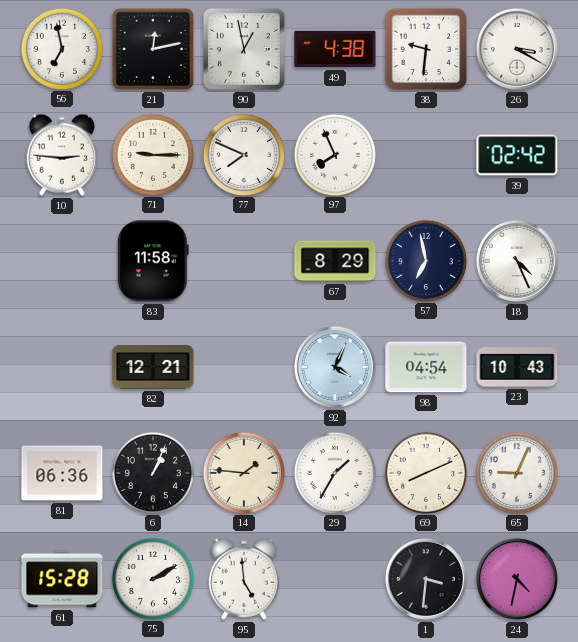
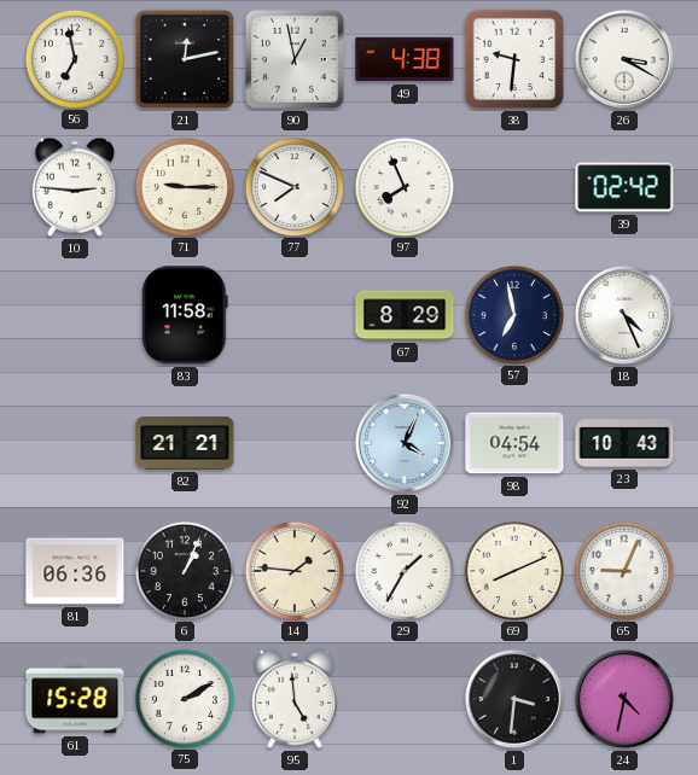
82: 12:21 -> 21:21
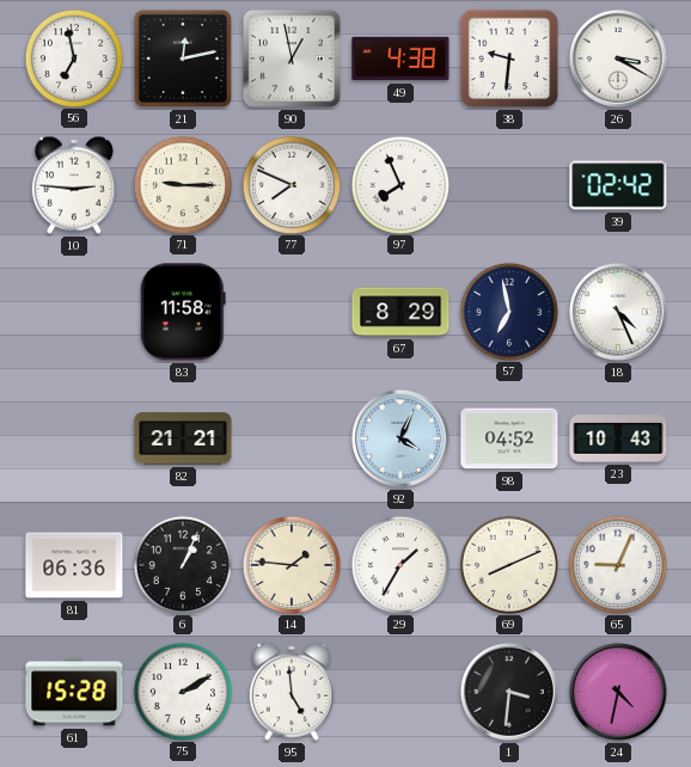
98: 04:54 -> 04:52
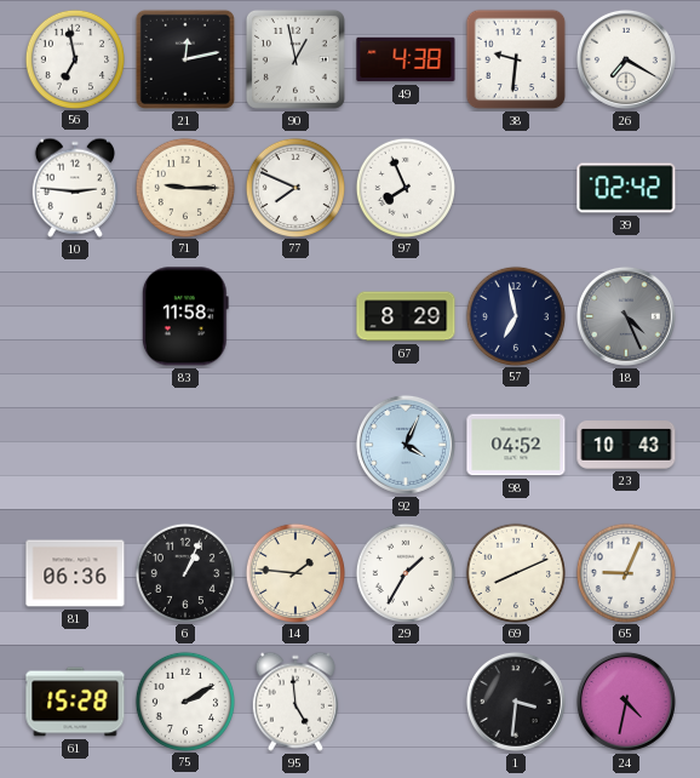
26: 3:20 -> 7:20
18 dial: white -> grey
82: 21:21 -> none
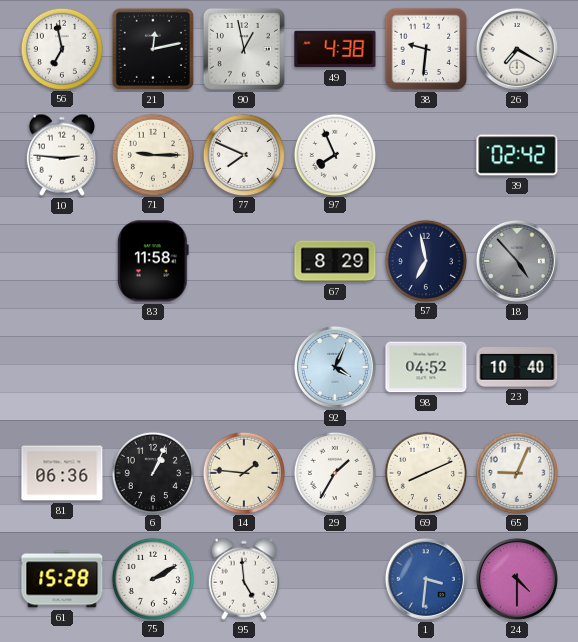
18: 4:26 -> 4:53
23: 10:43 -> 10:40
1 dial: black -> blue
24: 4:32 -> 4:30
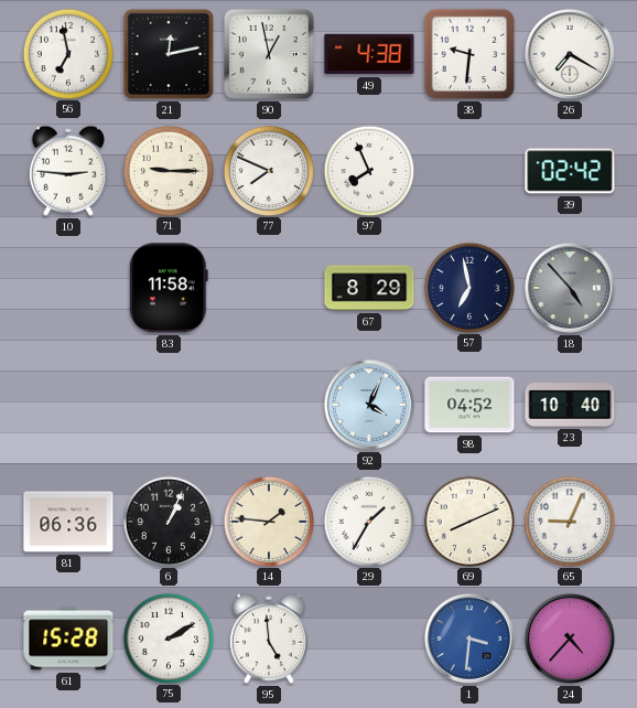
24: 4:30 -> 4:37
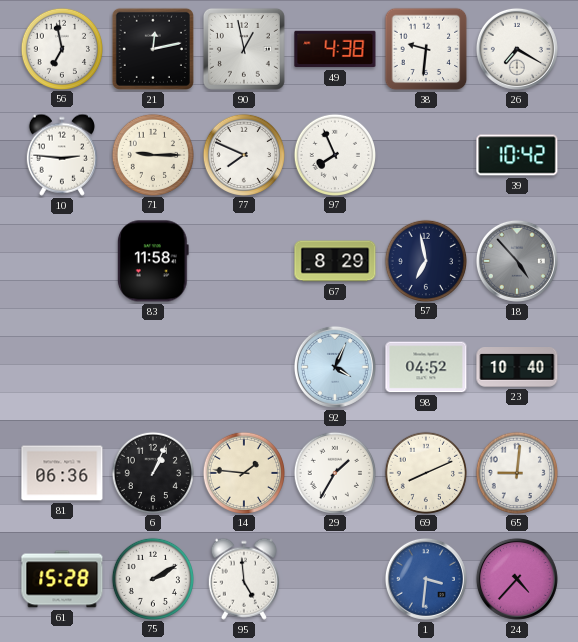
39: 02:42 -> 10:42
65: 9:04 -> 9:01
